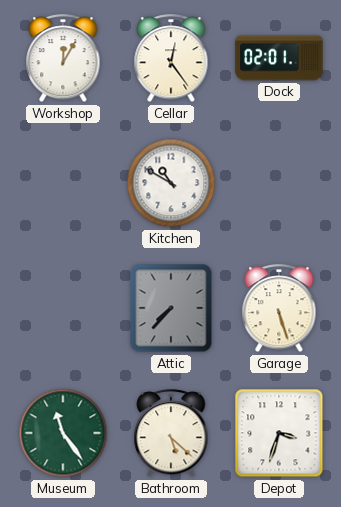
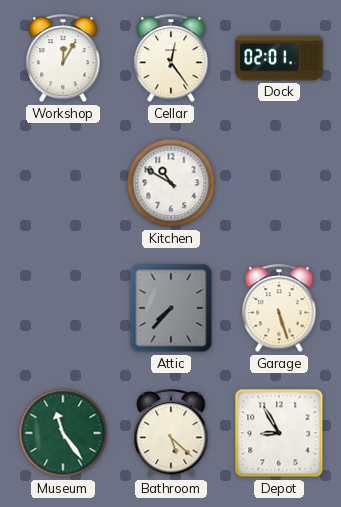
Depot: 3:33 -> 8:55
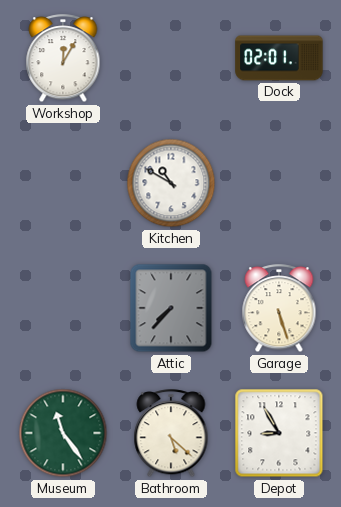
Cellar: 12:24 -> none
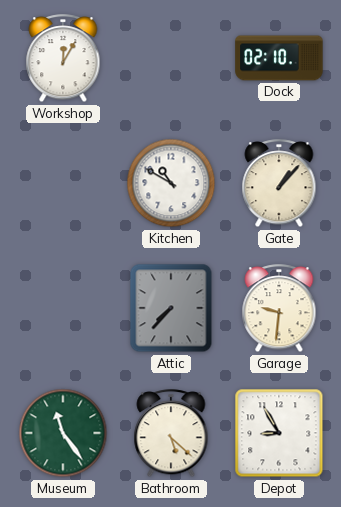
Dock: 02:01 -> 02:10
Gate: none -> 1:07
Garage: 5:27 -> 9:31
